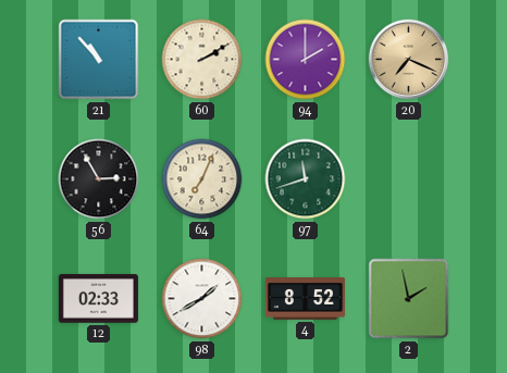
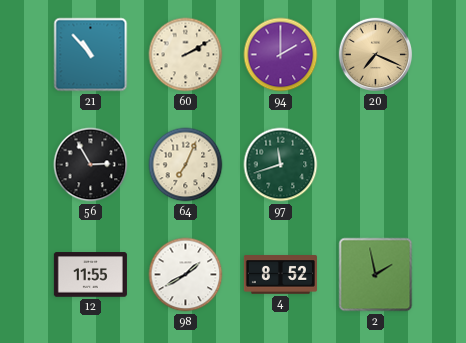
12: 02:33 -> 11:55
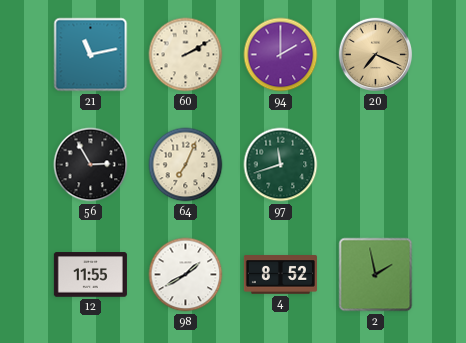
21: 10:53 -> 11:13
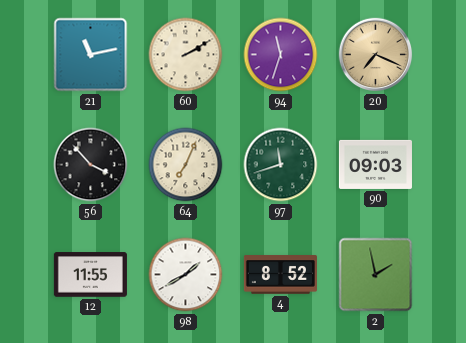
94: 2:00 -> 11:33
56: 2:55 -> 3:53
90: none -> 09:03
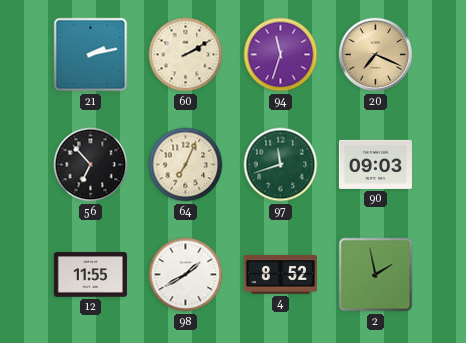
21: 11:13 -> 2:13
56: 3:53 -> 6:53
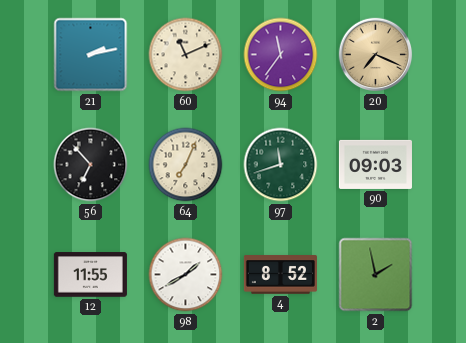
60: 2:10 -> 11:11
94: 11:33 -> 11:36
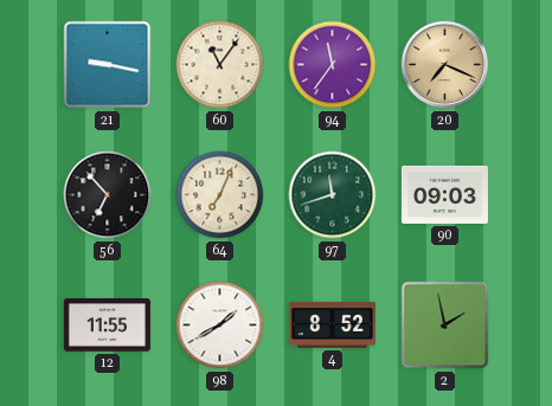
21: 2:13 -> 9:17
60: 11:11 -> 11:06
